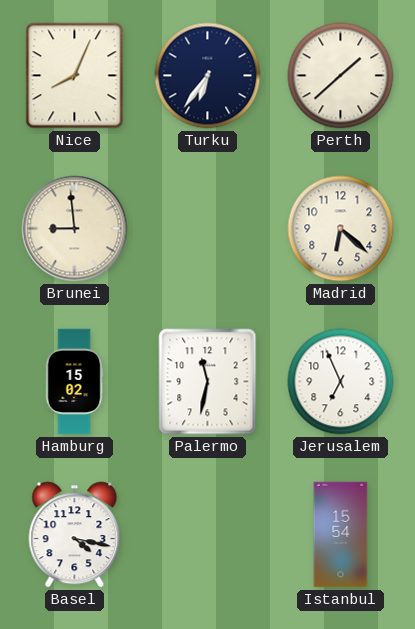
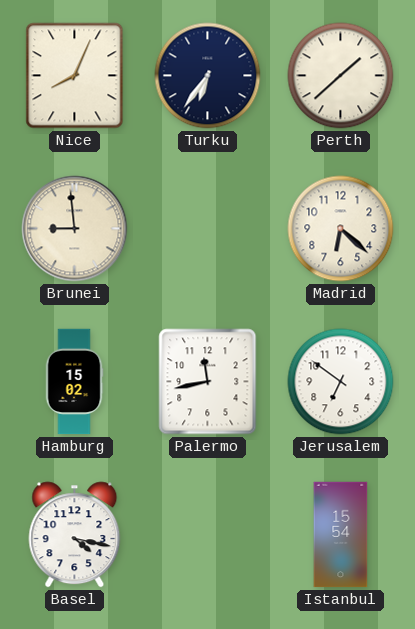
Palermo: 11:32 -> 11:43
Jerusalem: 6:56 -> 6:51
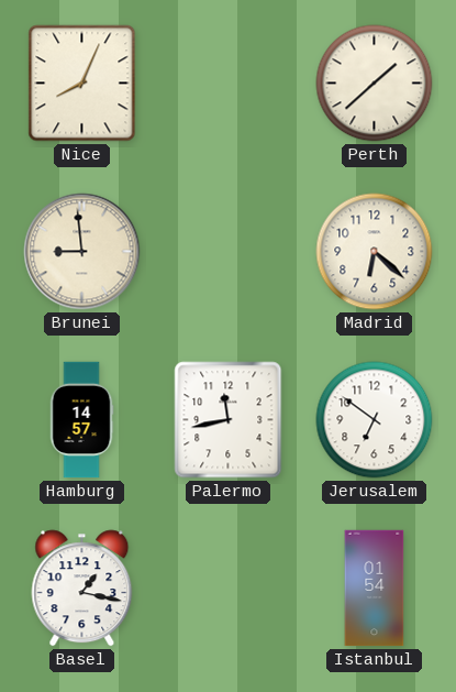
Turku: 6:36 -> none
Hamburg: 15:02 -> 14:57
Basel: 4:17 -> 1:17
Istanbul: 15:54 -> 01:54
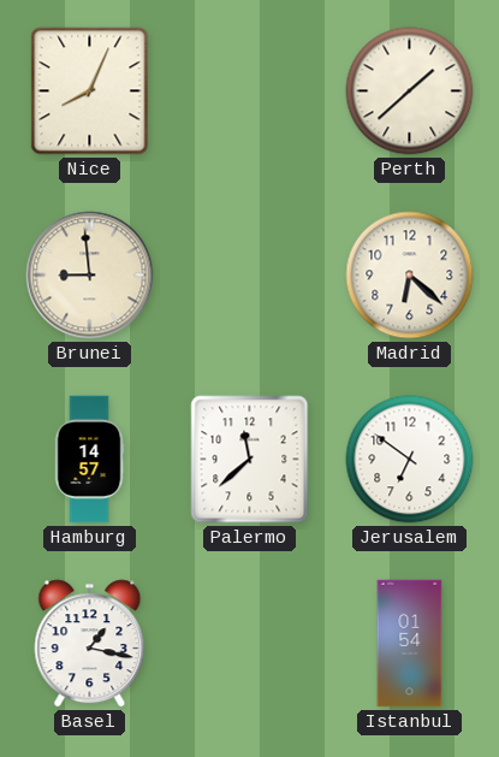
Palermo: 11:43 -> 11:38
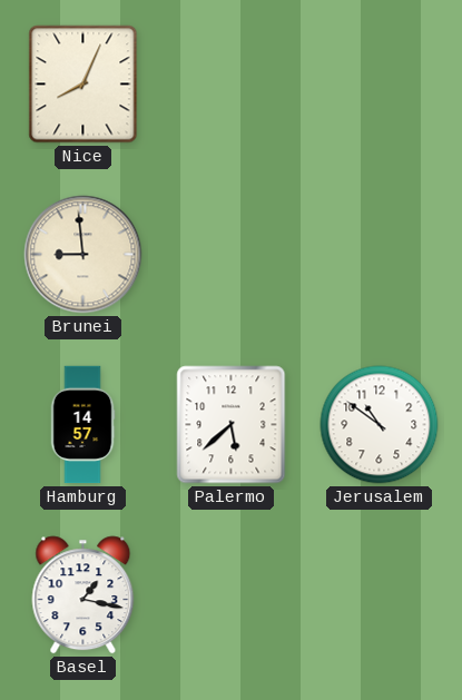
Perth: 1:38 -> none
Madrid: 6:22 -> none
Palermo: 11:38 -> 5:38
Jerusalem: 6:51 -> 10:51
Istanbul: 01:54 -> none
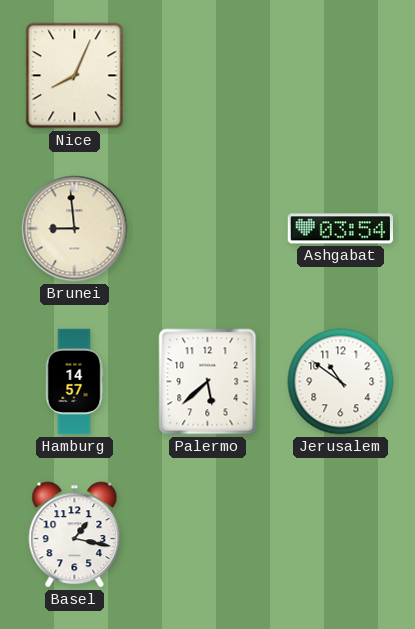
Ashgabat: none -> 03:54
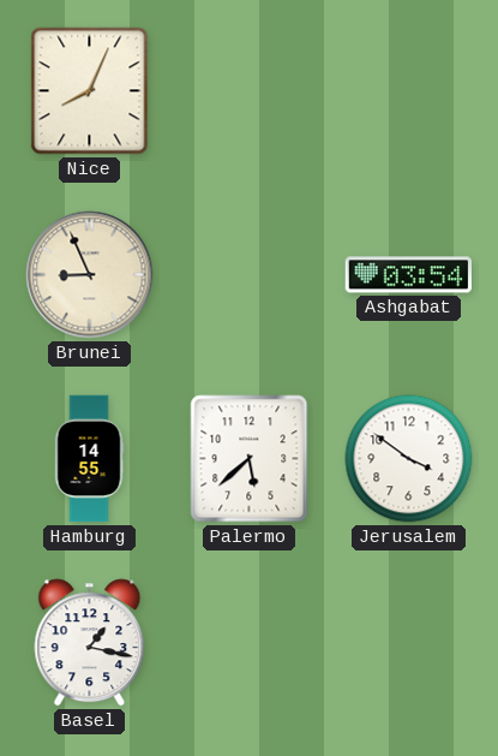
Brunei: 8:59 -> 8:56
Hamburg: 14:57 -> 14:55
Jerusalem: 10:51 -> 3:51
